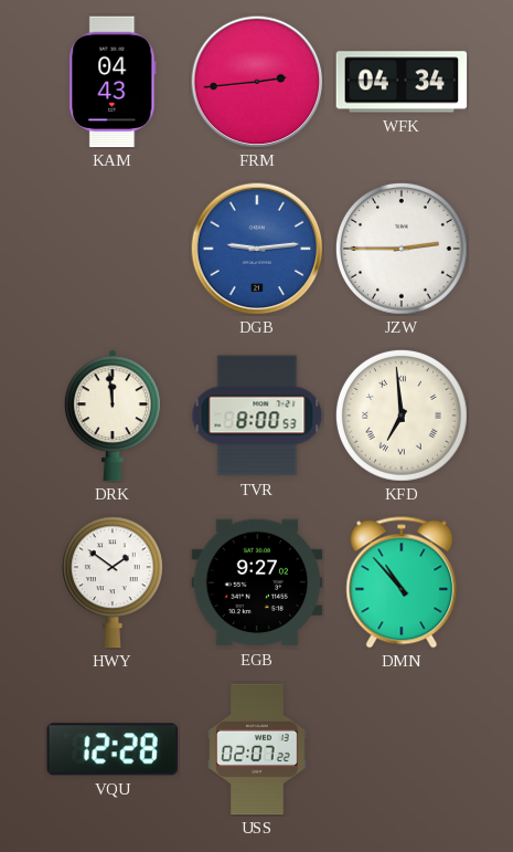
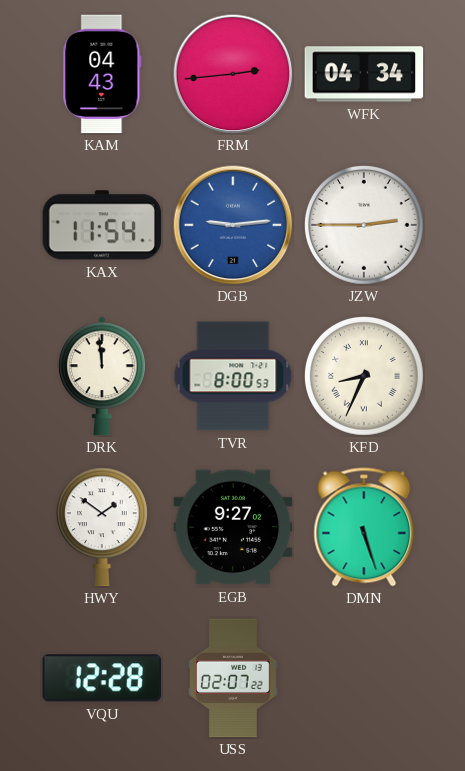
KAX: none -> 11:54
KFD: 6:59 -> 8:34
DMN: 10:53 -> 5:27
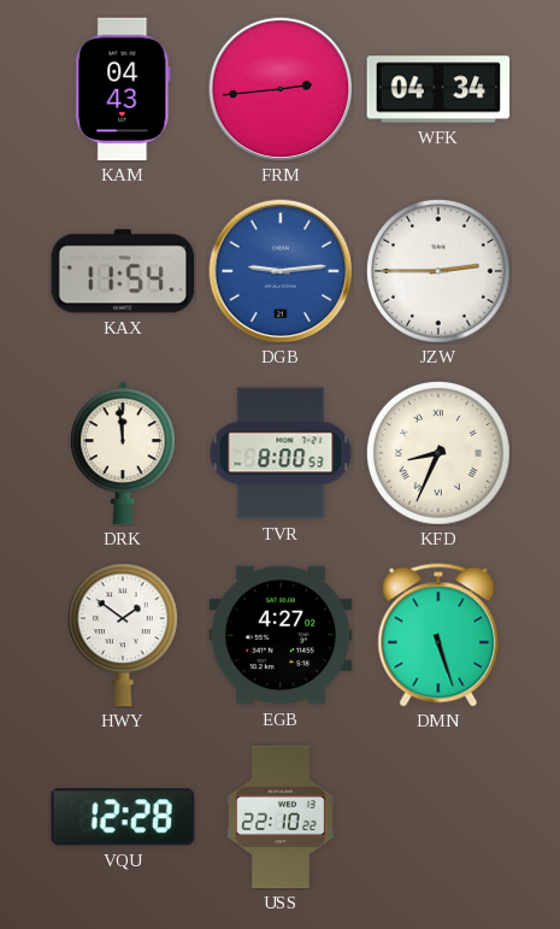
EGB: 9:27 -> 4:27
USS: 02:07 -> 22:10
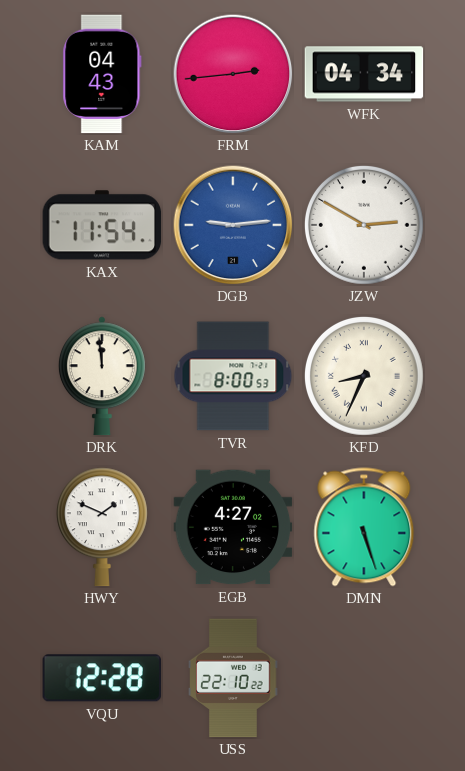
JZW: 2:45 -> 2:50
HWY: 1:51 -> 1:49
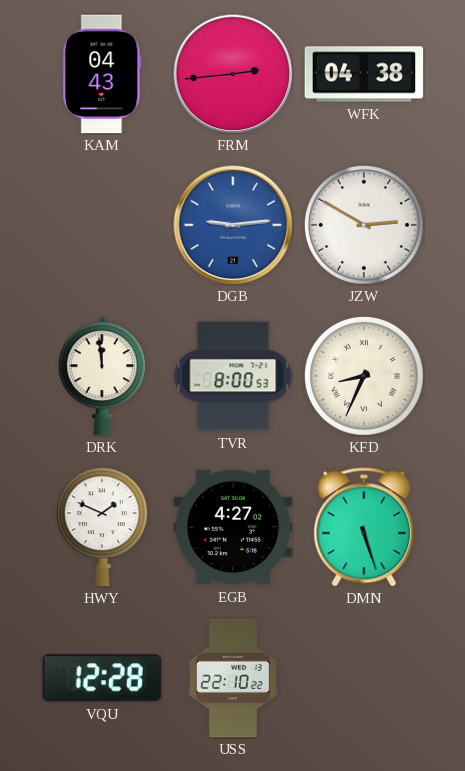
WFK: 04:34 -> 04:38
KAX: 11:54 -> none
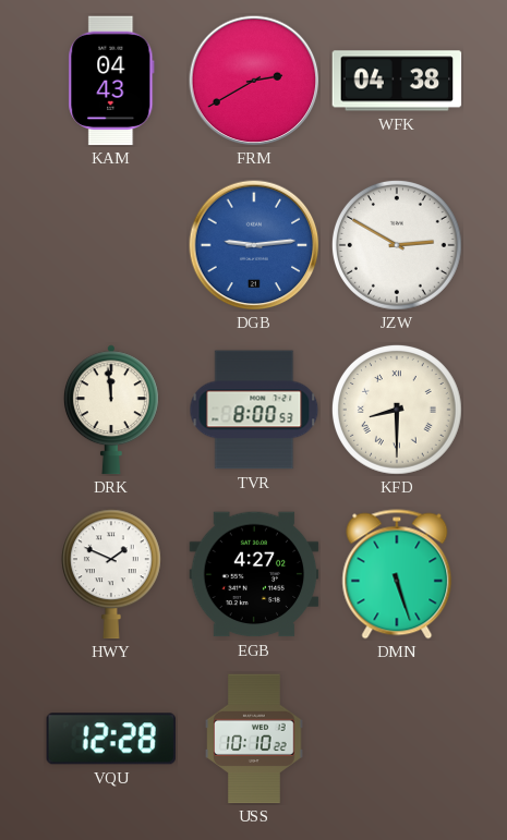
FRM: 2:44 -> 2:40
KFD: 8:34 -> 8:30
USS: 22:10 -> 10:10
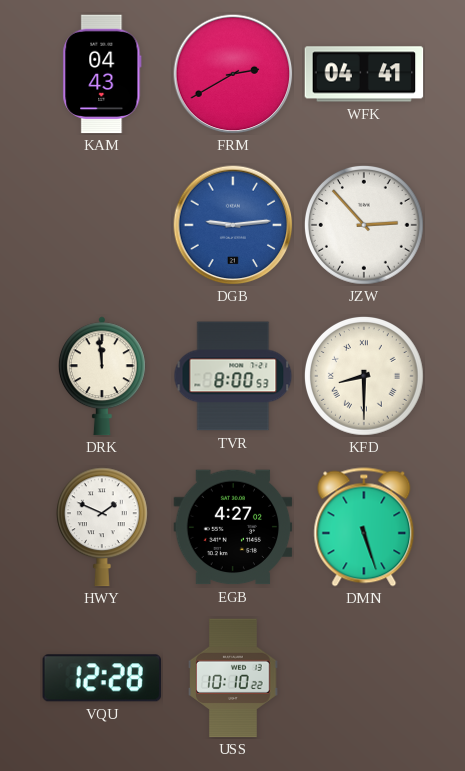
WFK: 04:38 -> 04:41
JZW: 2:50 -> 2:53
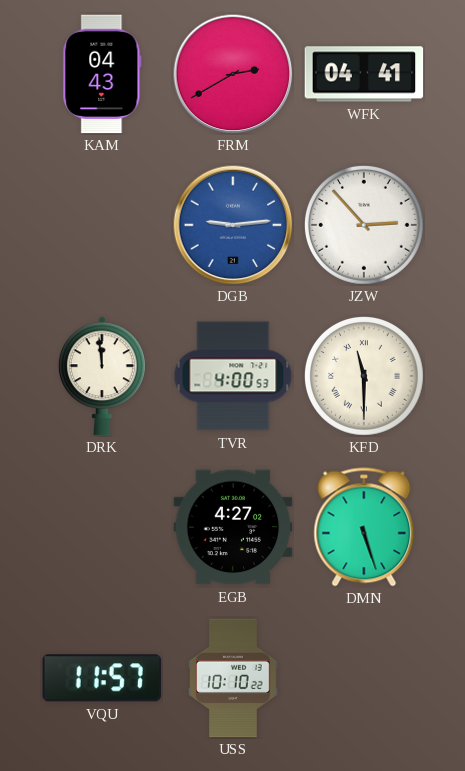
TVR: 8:00 -> 4:00
KFD: 8:30 -> 11:30
HWY: 1:49 -> none
VQU: 12:28 -> 11:57
